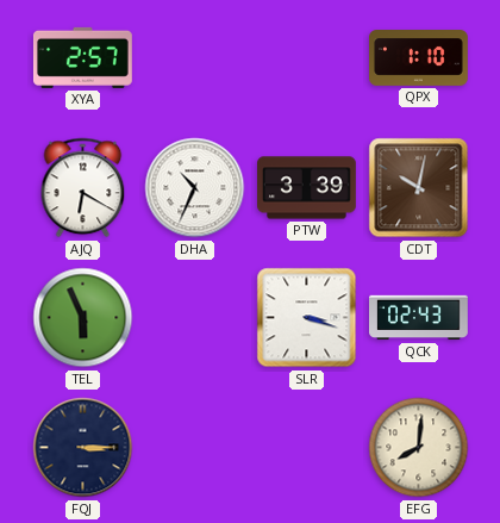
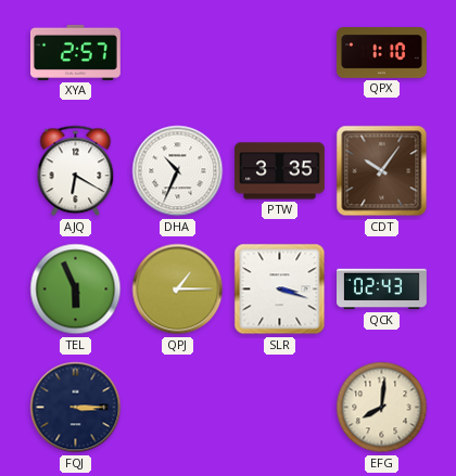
PTW: 3:39 -> 3:35
CDT: 10:02 -> 10:06
QPJ: none -> 1:15
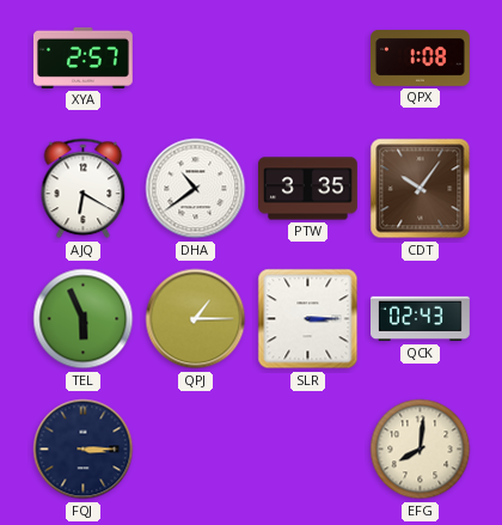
QPX: 1:10 -> 1:08
DHA: 10:34 -> 10:39
SLR: 3:18 -> 3:15
